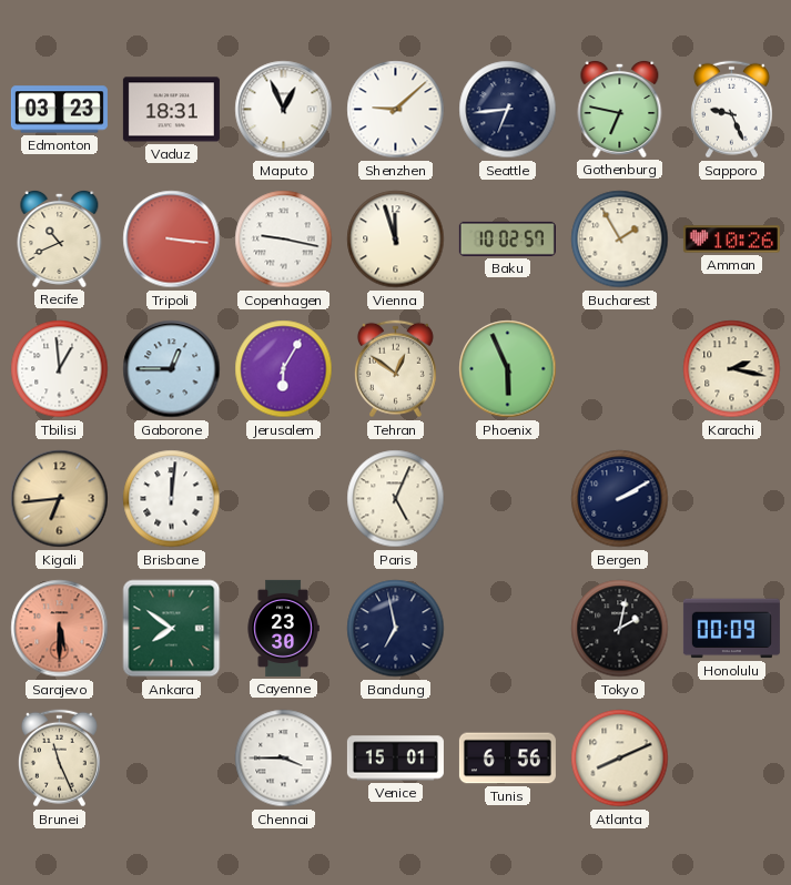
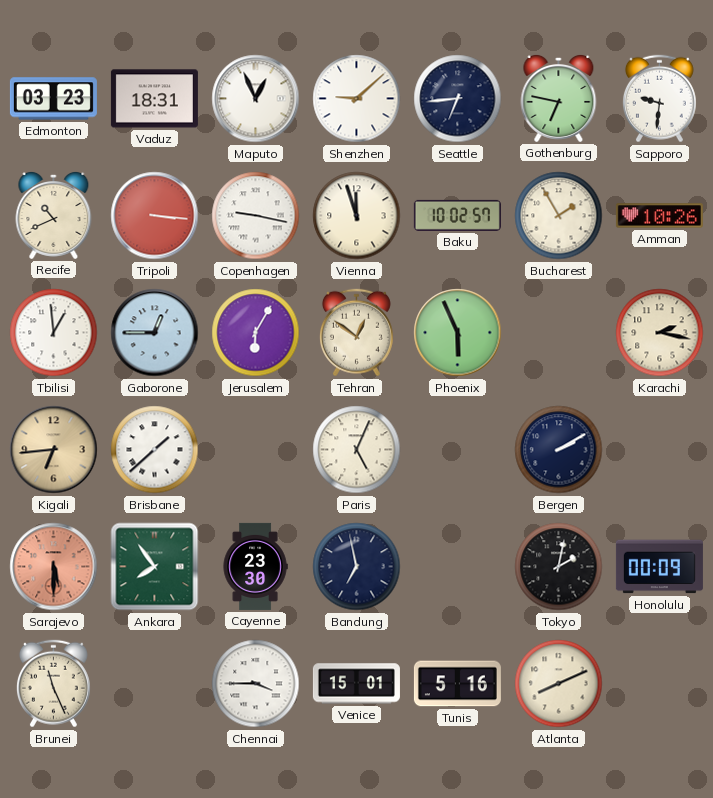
Sapporo: 9:26 -> 9:31
Brisbane: 12:01 -> 1:38
Ankara: 7:51 -> 7:54
Tunis: 6:56 -> 5:16
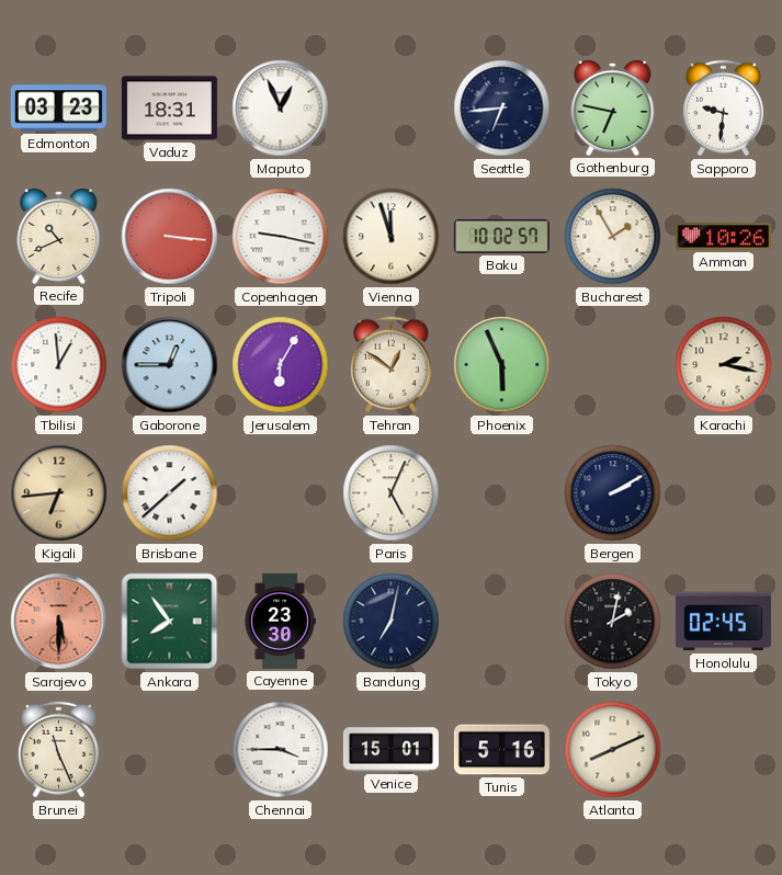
Shenzhen: 9:08 -> none
Bandung: 6:58 -> 7:02
Honolulu: 00:09 -> 02:45
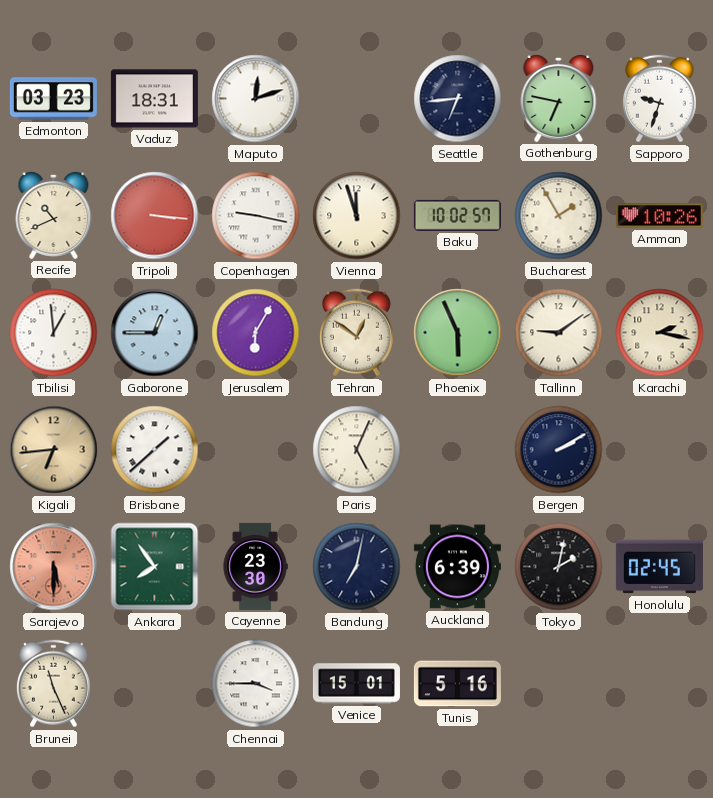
Maputo: 12:56 -> 12:12
Sapporo: 9:31 -> 9:33
Tallinn: none -> 9:09
Auckland: none -> 6:39
Atlanta: 8:11 -> none
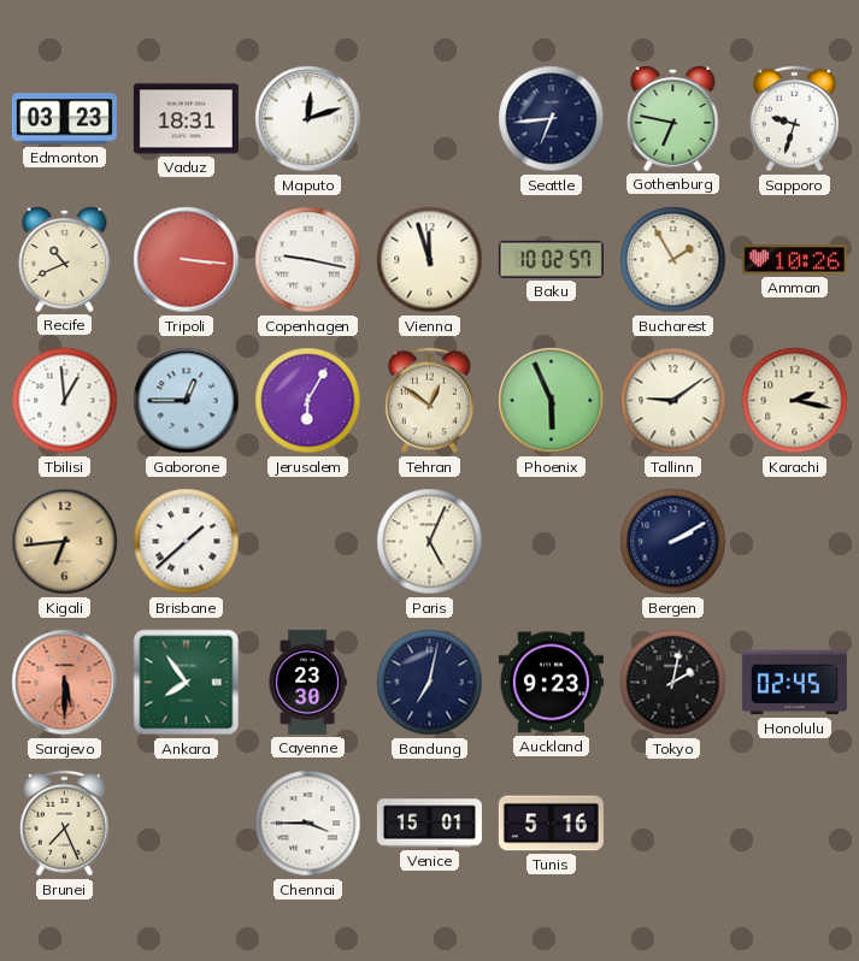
Auckland: 6:39 -> 9:23
Brunei: 11:26 -> 7:26
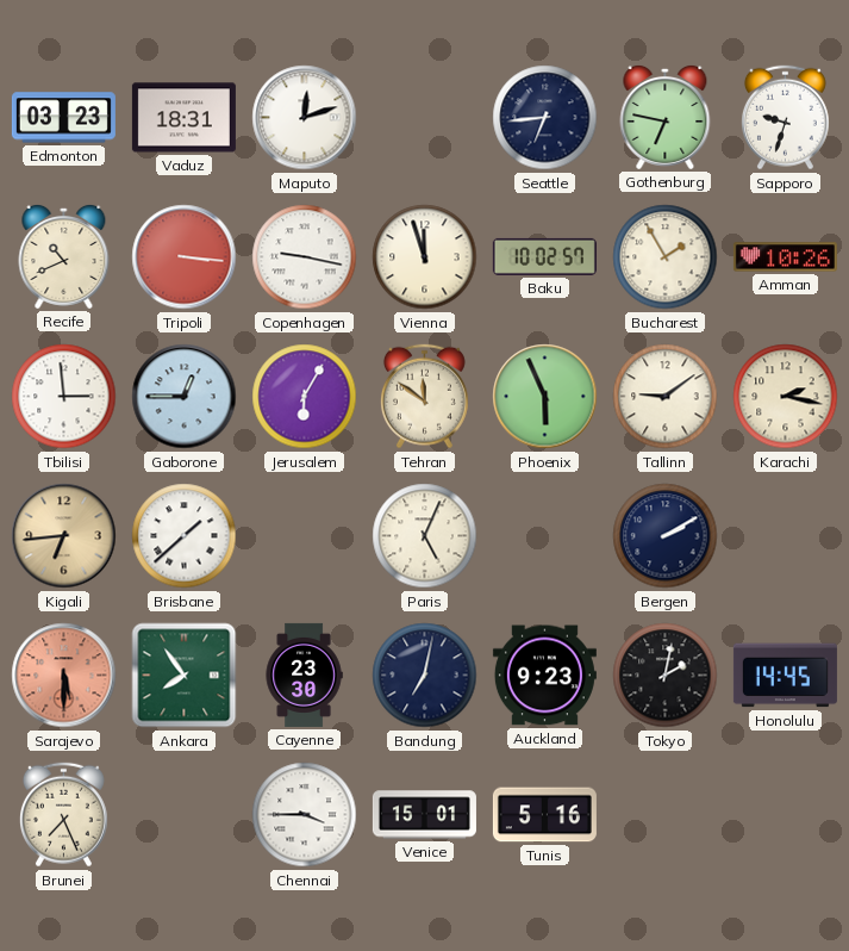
Tbilisi: 12:59 -> 2:59
Tehran: 12:51 -> 11:51
Honolulu: 02:45 -> 14:45
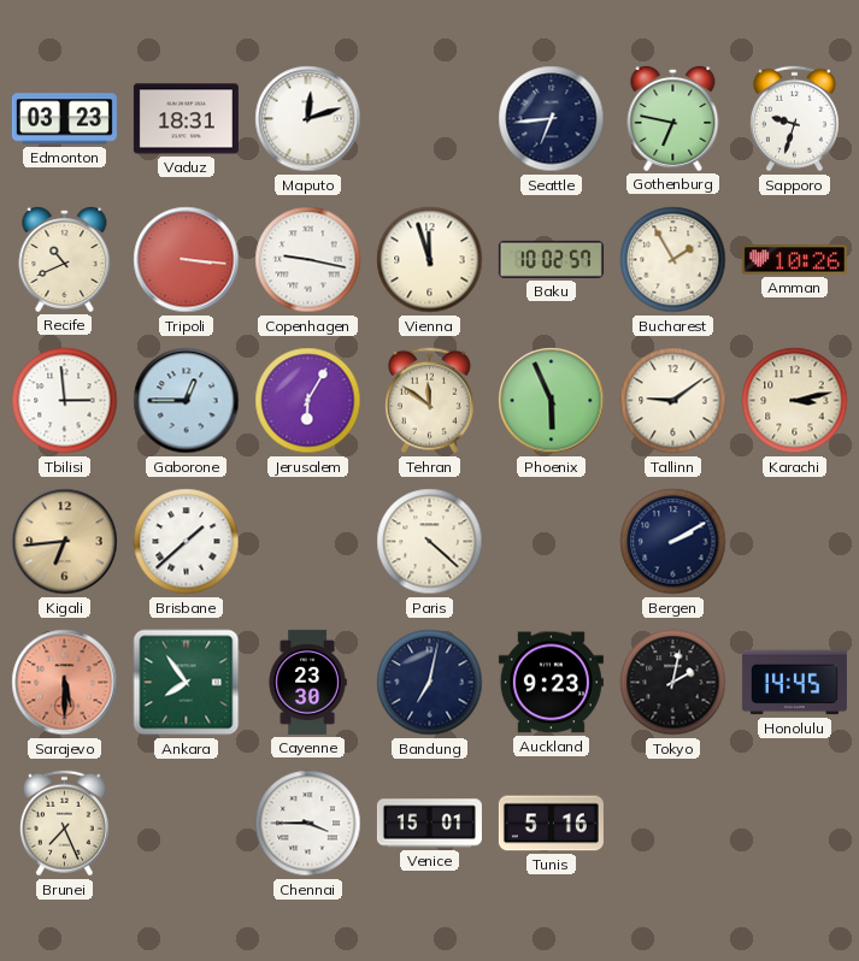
Karachi: 2:17 -> 3:13
Paris: 5:04 -> 4:22
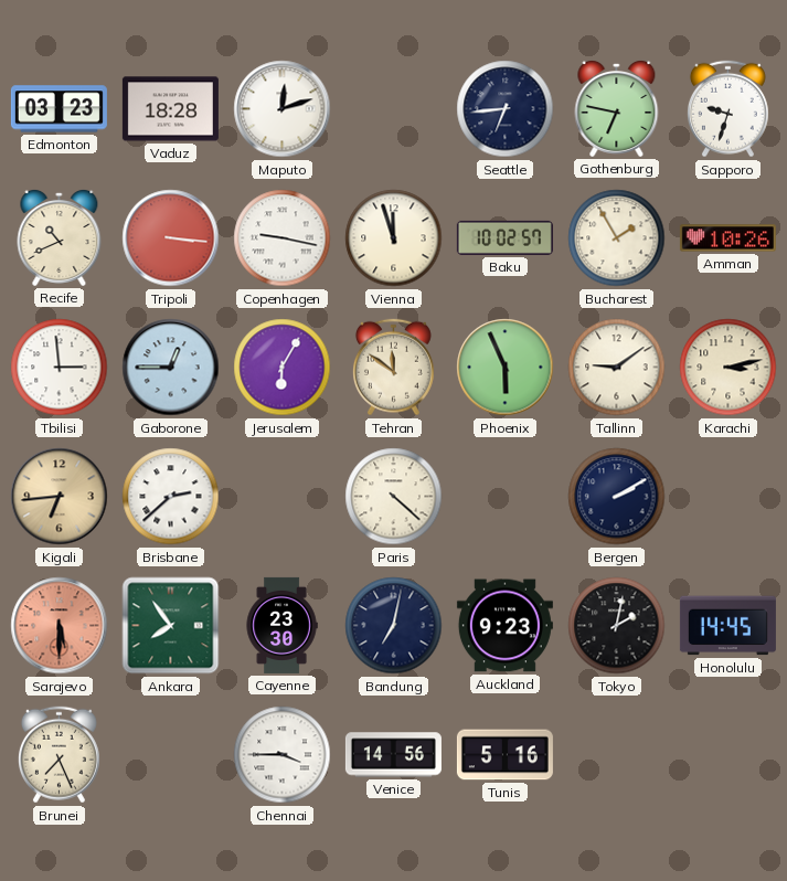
Vaduz: 18:31 -> 18:28
Brisbane: 1:38 -> 2:38
Venice: 15:01 -> 14:56
